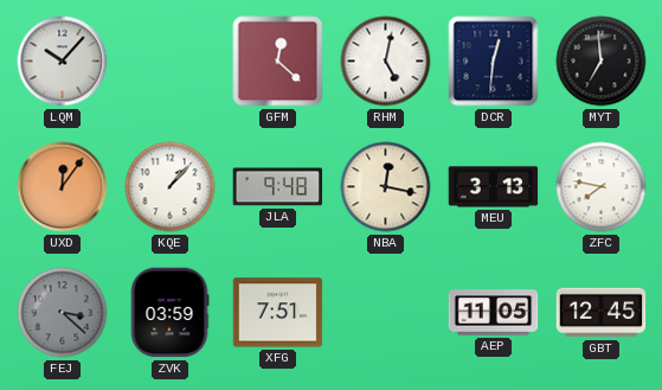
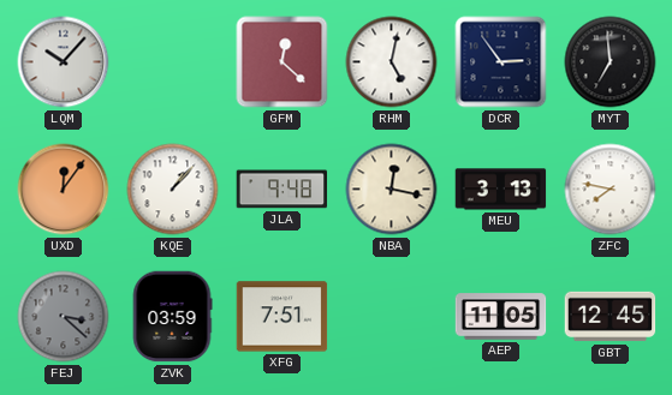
DCR: 12:31 -> 2:54
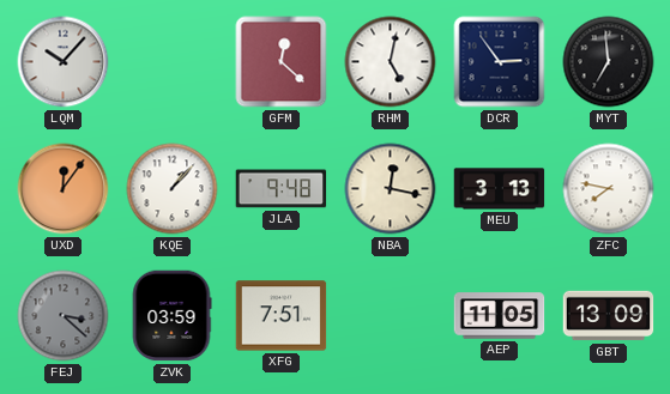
GBT: 12:45 -> 13:09
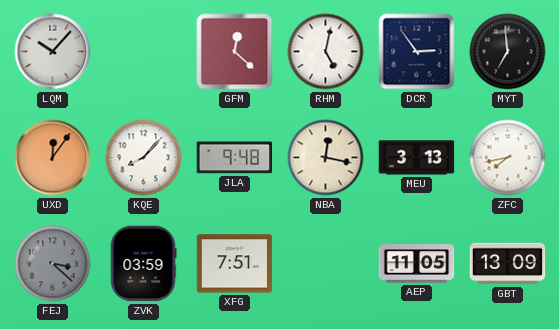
KQE: 1:07 -> 8:07
ZFC: 7:47 -> 7:43
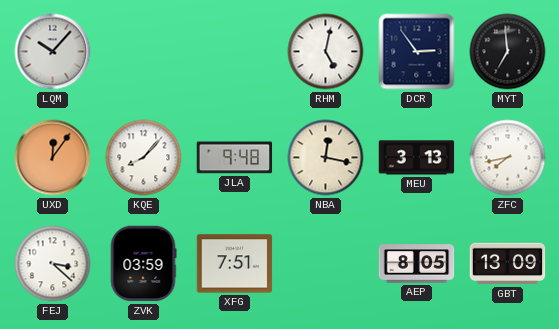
GFM: 12:22 -> none
FEJ dial: grey -> white
AEP: 11:05 -> 8:05
